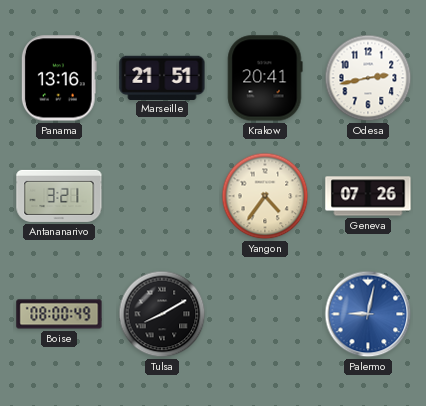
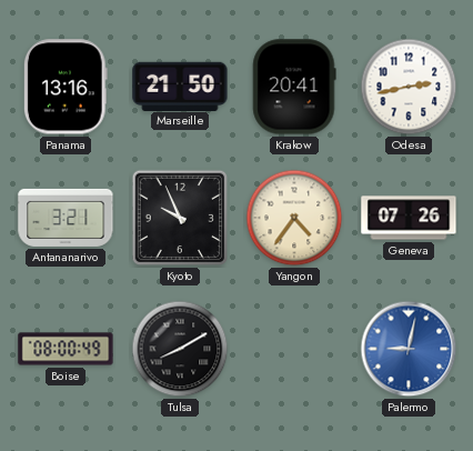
Marseille: 21:51 -> 21:50
Kyoto: none -> 9:56
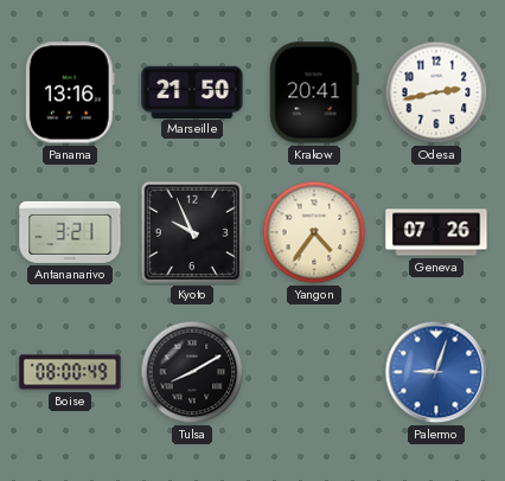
Palermo: 9:02 -> 9:03
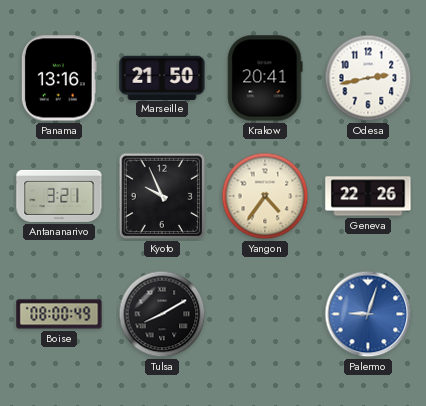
Geneva: 07:26 -> 22:26
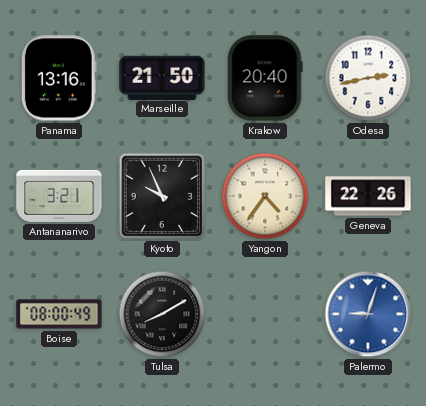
Krakow: 20:41 -> 20:40
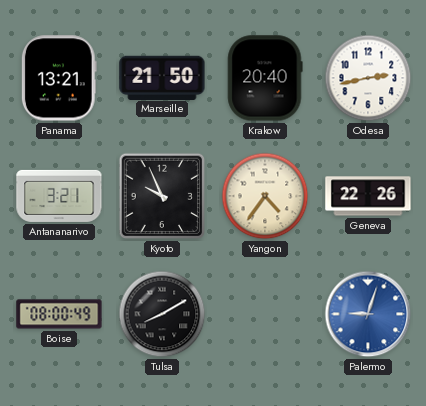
Panama: 13:16 -> 13:21
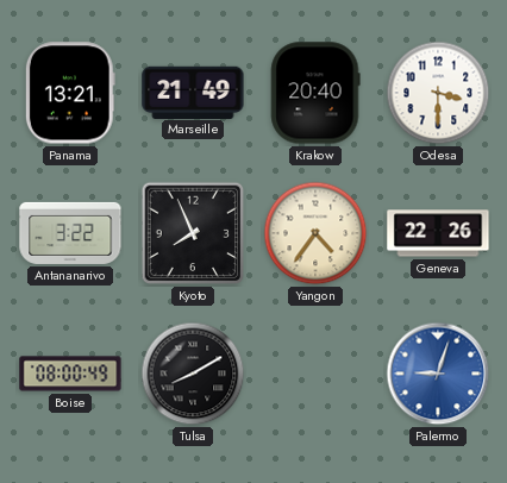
Marseille: 21:50 -> 21:49
Odesa: 2:43 -> 3:30
Antananarivo: 3:21 -> 3:22
Kyoto: 9:56 -> 7:56
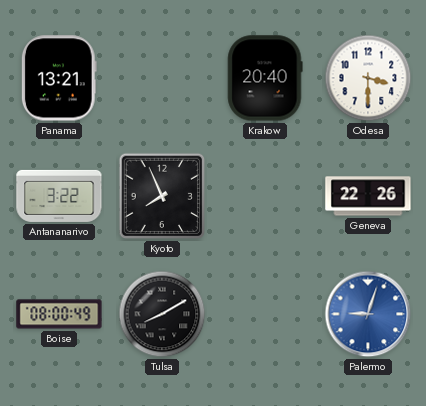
Marseille: 21:49 -> none
Yangon: 4:36 -> none
